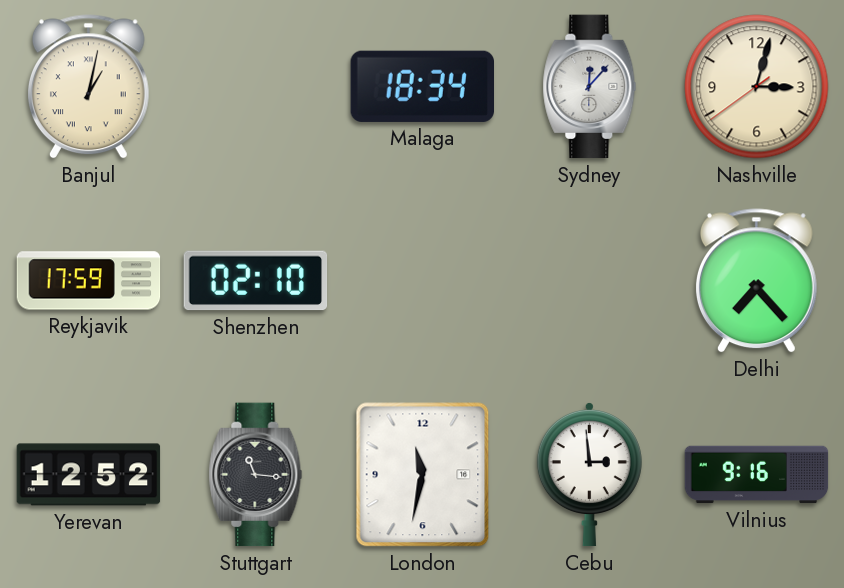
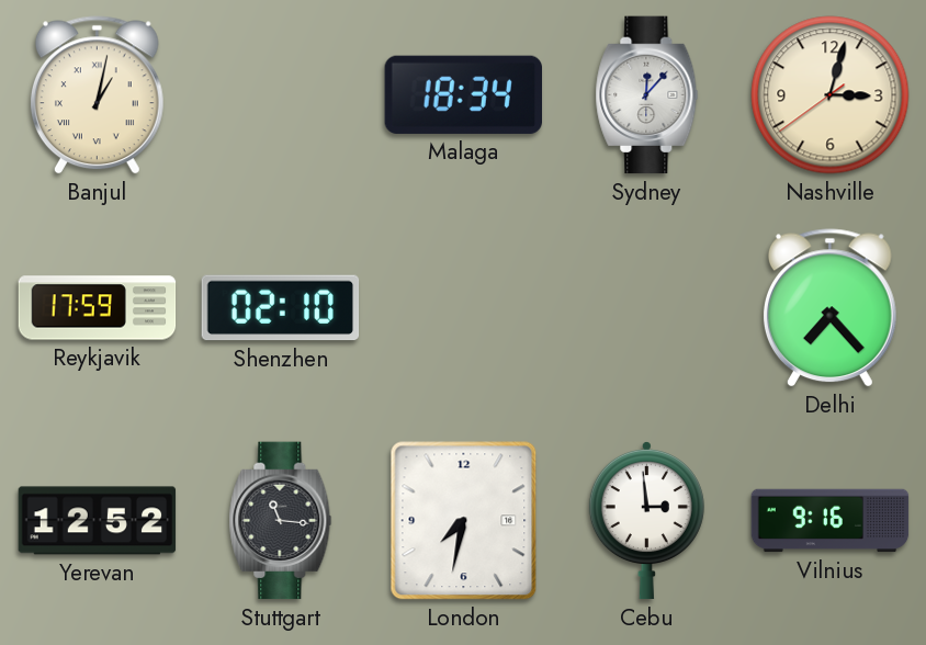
London: 11:32 -> 7:32
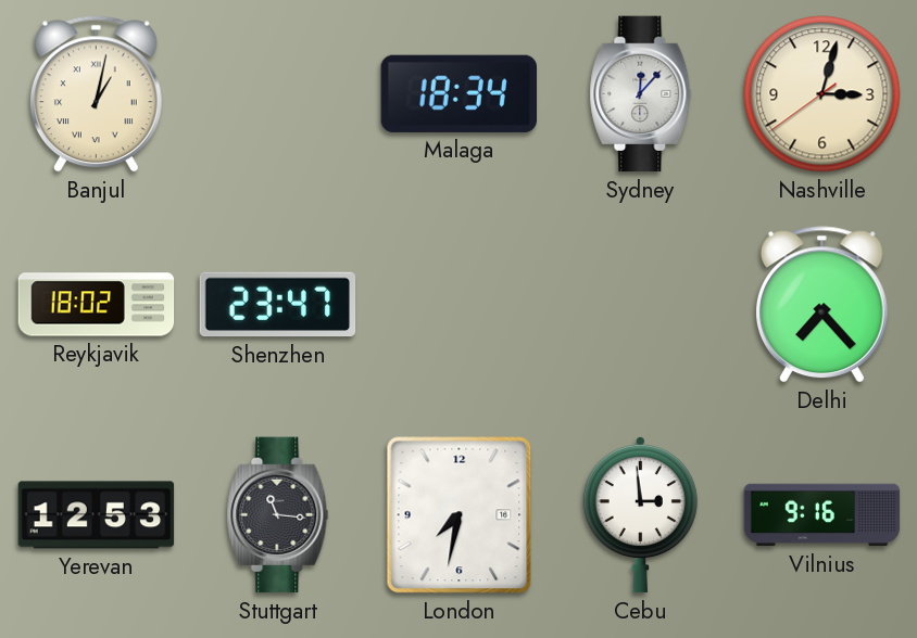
Reykjavik: 17:59 -> 18:02
Shenzhen: 02:10 -> 23:47
Yerevan: 12:52 -> 12:53
